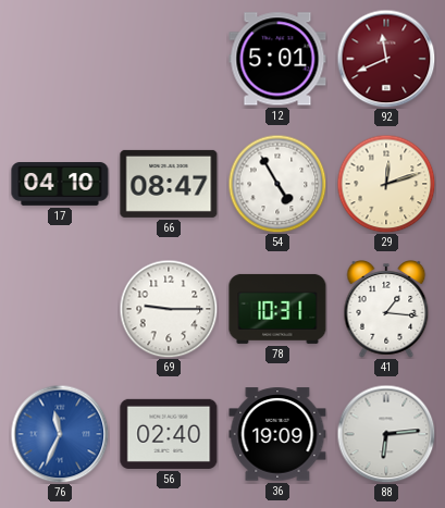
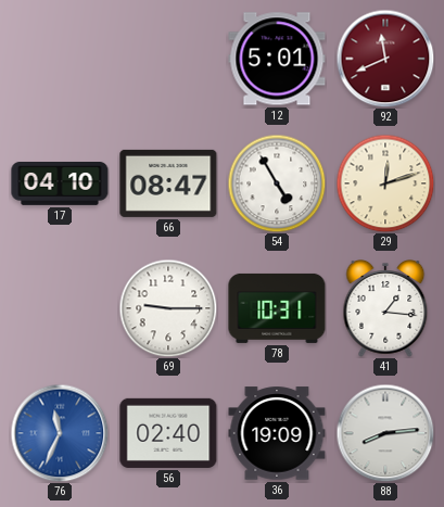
88: 6:14 -> 8:14
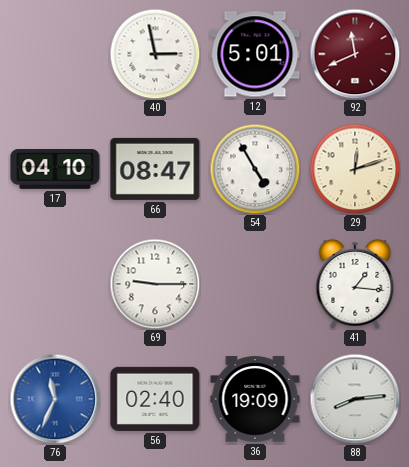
40: none -> 2:58
78: 10:31 -> none
